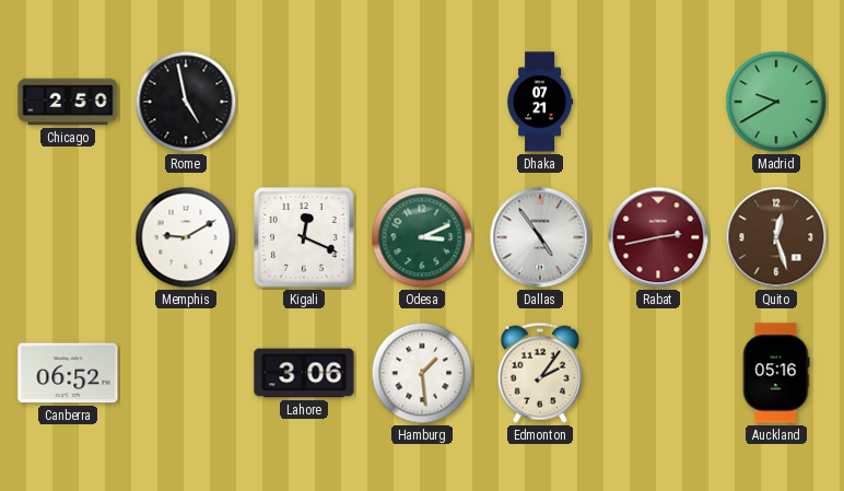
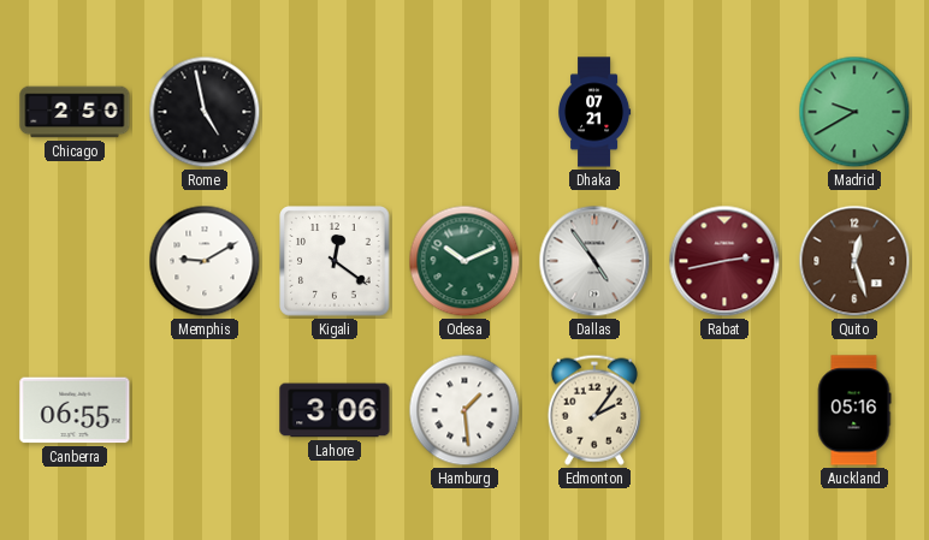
Kigali: 12:19 -> 12:21
Odesa: 3:11 -> 10:11
Canberra: 06:52 -> 06:55
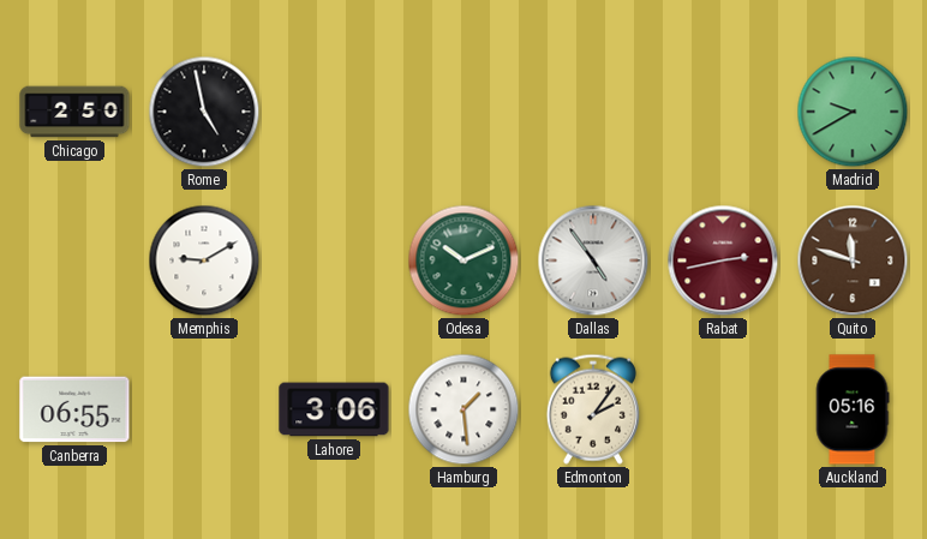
Dhaka: 07:21 -> none
Kigali: 12:21 -> none
Quito: 12:27 -> 11:48
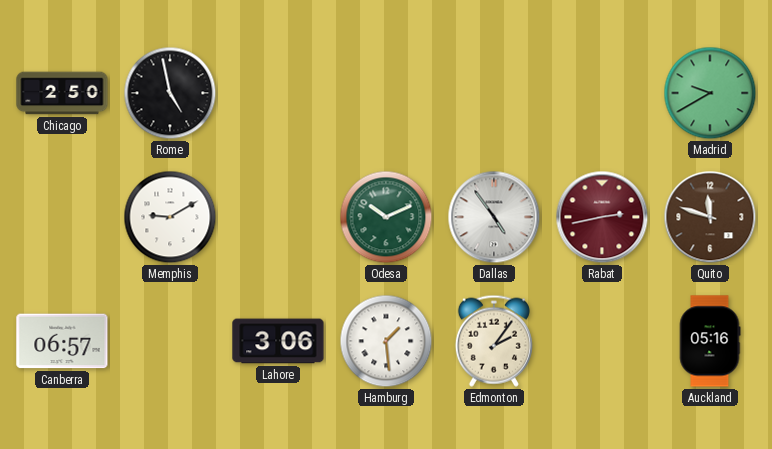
Canberra: 06:55 -> 06:57
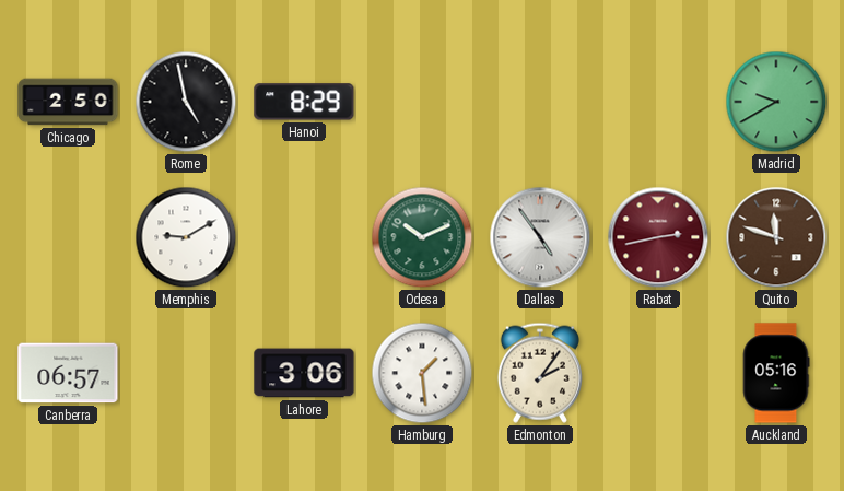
Hanoi: none -> 8:29
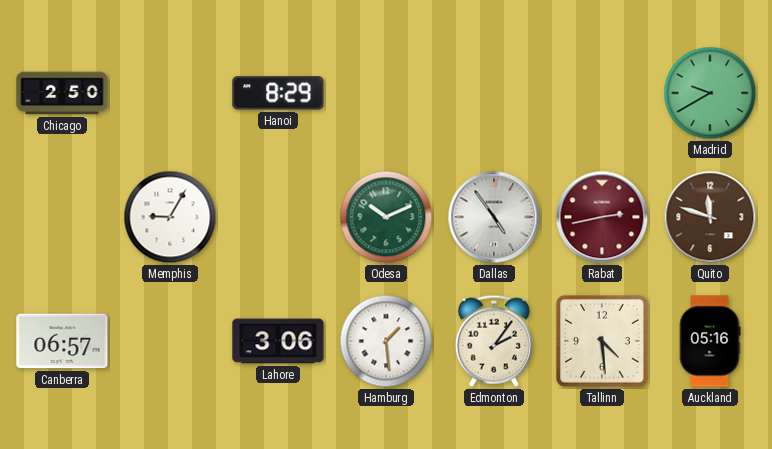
Rome: 4:58 -> none
Memphis: 9:10 -> 9:05
Tallinn: none -> 4:29
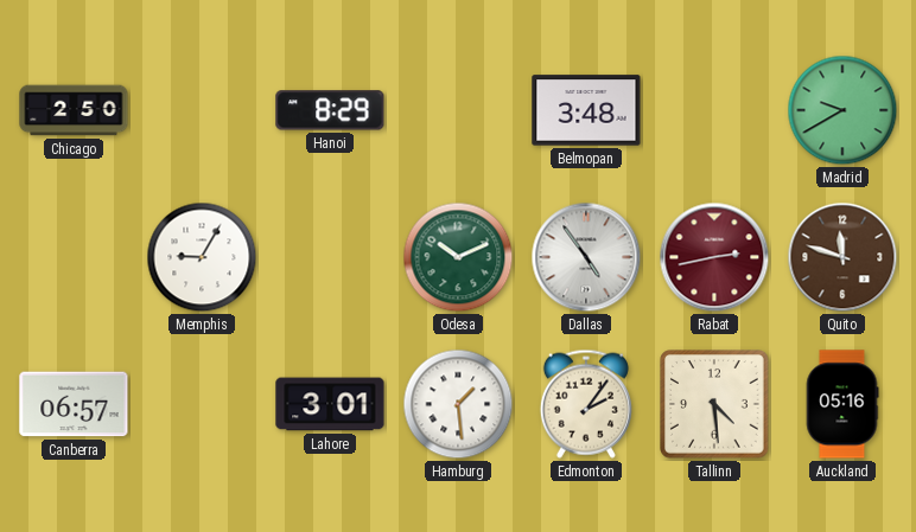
Belmopan: none -> 3:48
Lahore: 3:06 -> 3:01
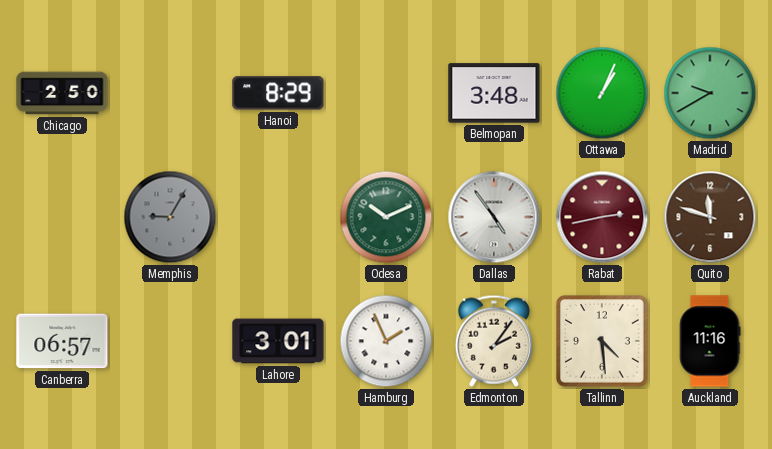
Ottawa: none -> 1:04
Memphis dial: white -> grey
Hamburg: 1:29 -> 1:56
Auckland: 05:16 -> 11:16
